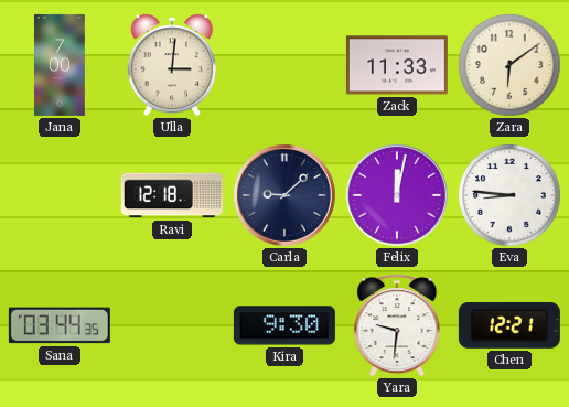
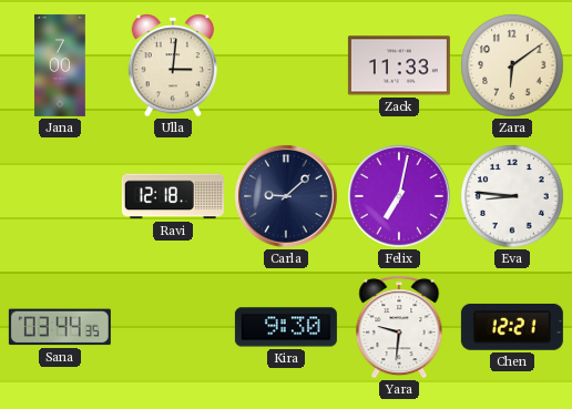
Felix: 12:02 -> 7:02
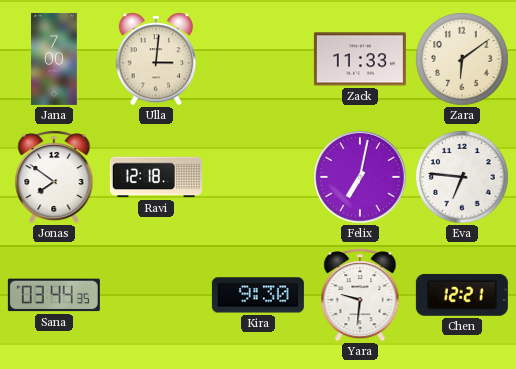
Jonas: none -> 7:51
Carla: 9:08 -> none
Eva: 8:46 -> 6:46
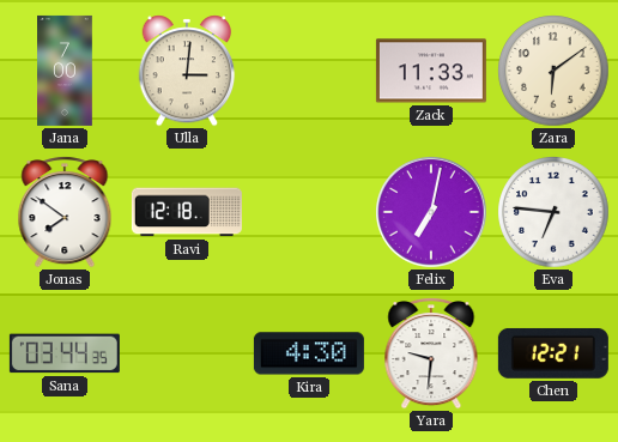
Kira: 9:30 -> 4:30
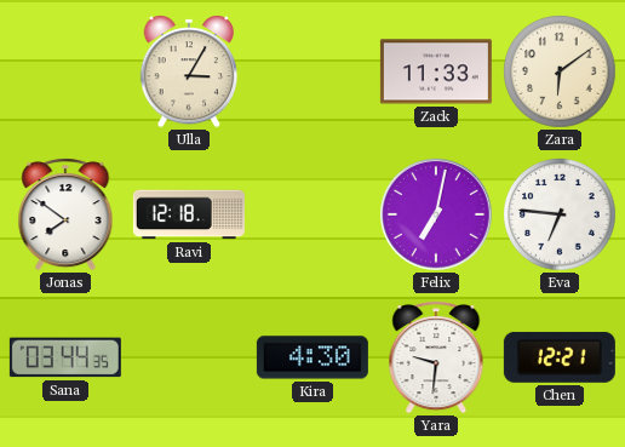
Jana: 7:00 -> none
Ulla: 3:01 -> 3:05
